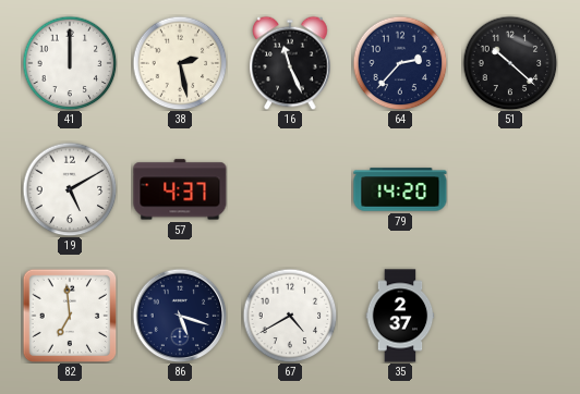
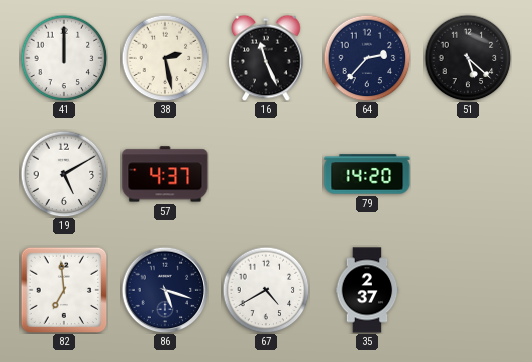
51: 10:22 -> 5:22
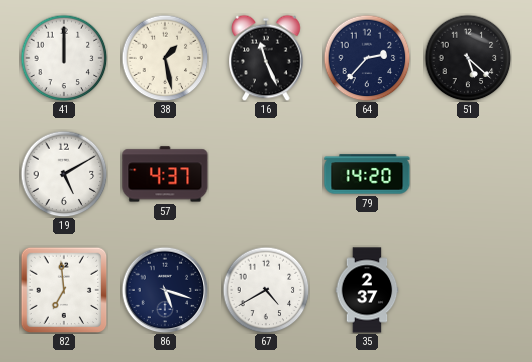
38: 2:28 -> 1:28
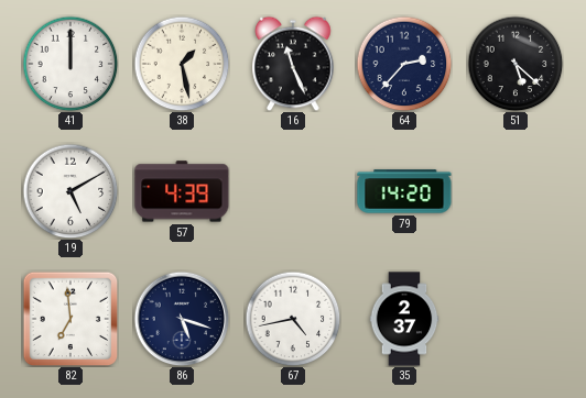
57: 4:37 -> 4:39
67: 4:40 -> 4:43
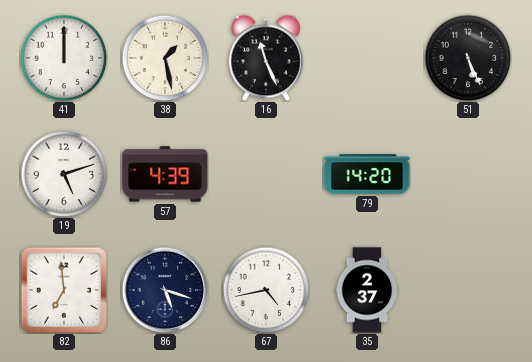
64: 2:37 -> none
51: 5:22 -> 5:26
19: 5:10 -> 5:12
